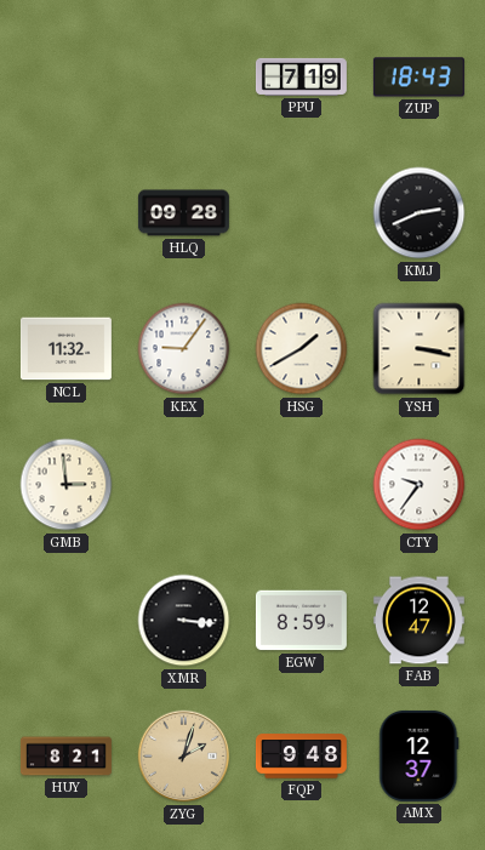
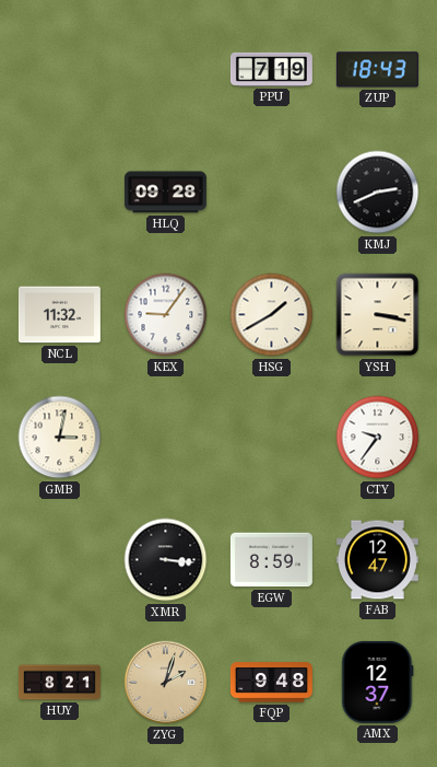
GMB: 2:59 -> 3:02
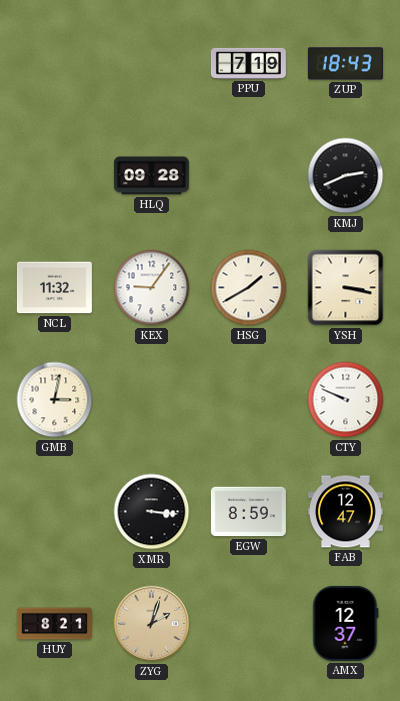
CTY: 9:36 -> 9:49
FQP: 9:48 -> none
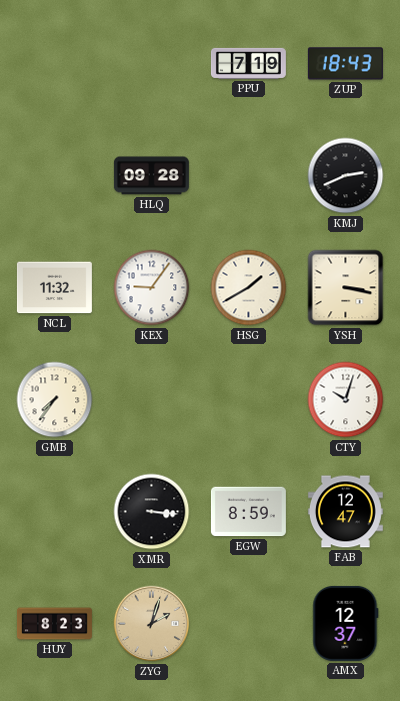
GMB: 3:02 -> 7:36
CTY: 9:49 -> 10:03
HUY: 8:21 -> 8:23
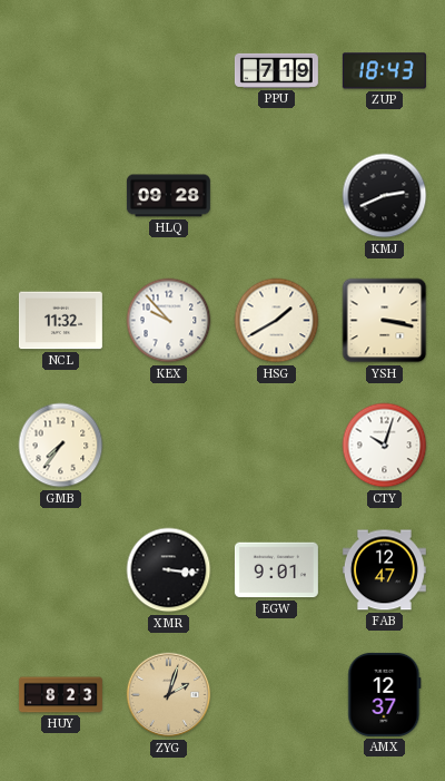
KEX: 9:06 -> 9:53
EGW: 8:59 -> 9:01
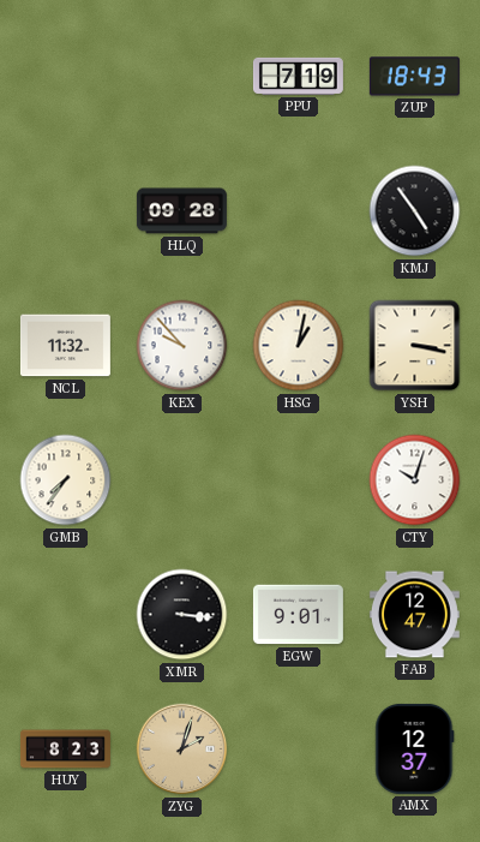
KMJ: 2:41 -> 4:54
HSG: 1:40 -> 1:02
